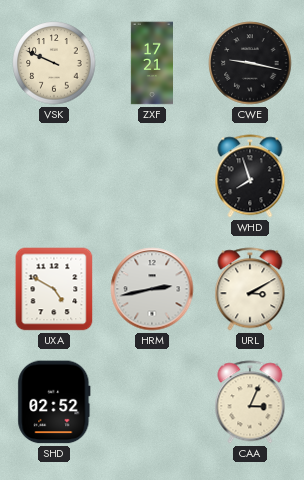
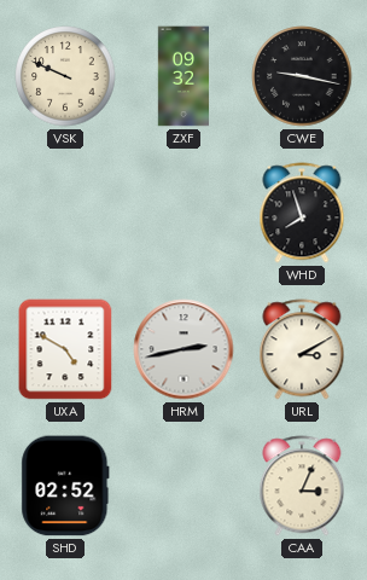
ZXF: 17:21 -> 09:32
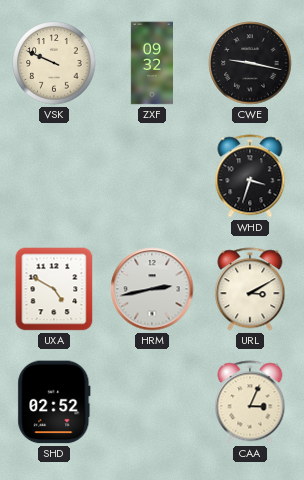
WHD: 7:57 -> 3:33
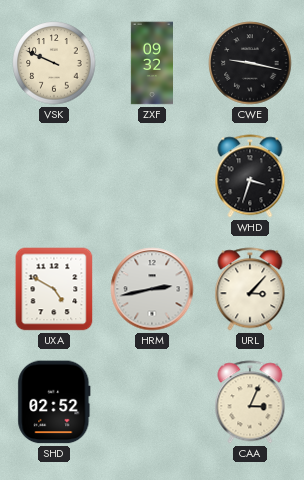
URL: 3:10 -> 3:07
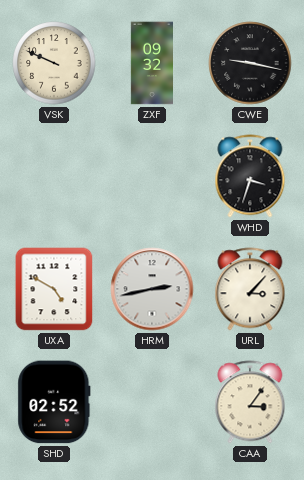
CAA: 3:04 -> 3:06
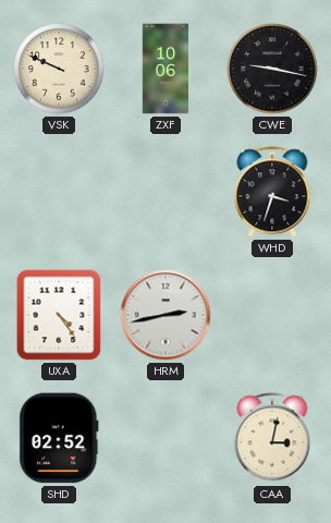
ZXF: 09:32 -> 10:06
UXA: 4:50 -> 4:24
URL: 3:07 -> none
CAA: 3:06 -> 3:02
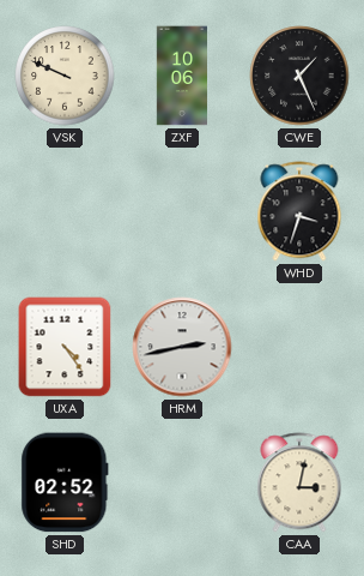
CWE: 9:17 -> 1:26
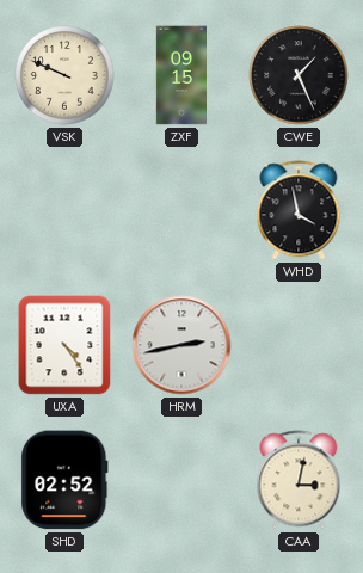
ZXF: 10:06 -> 09:15
WHD: 3:33 -> 3:58
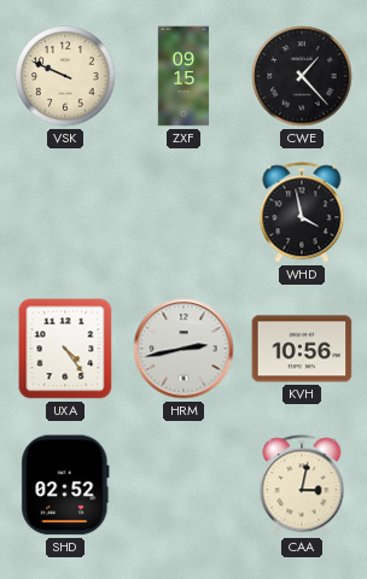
CWE: 1:26 -> 1:23
KVH: none -> 10:56
